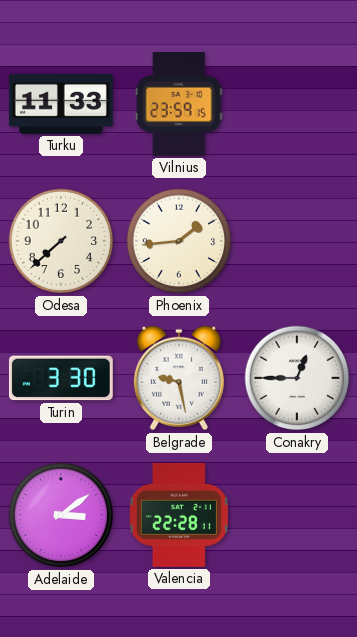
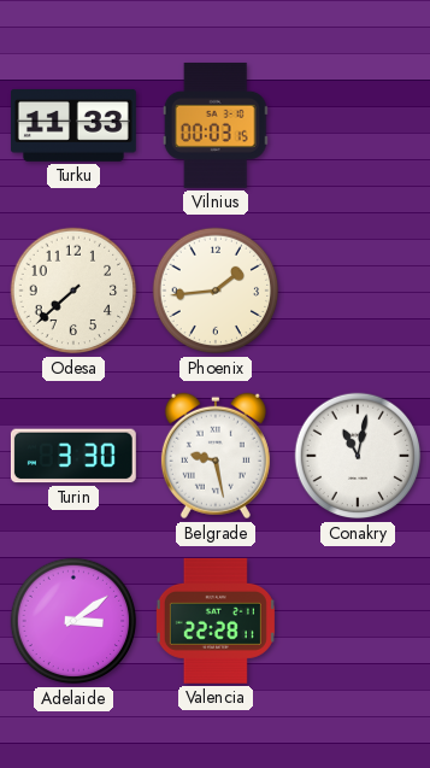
Vilnius: 23:59 -> 00:03
Conakry: 12:45 -> 11:02
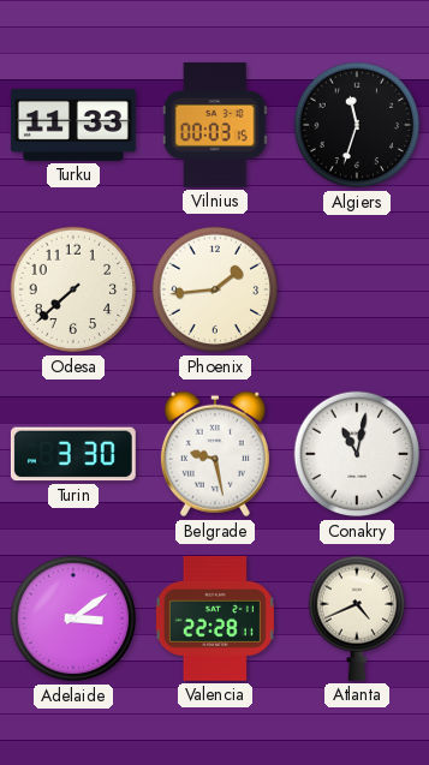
Algiers: none -> 11:33
Atlanta: none -> 4:41
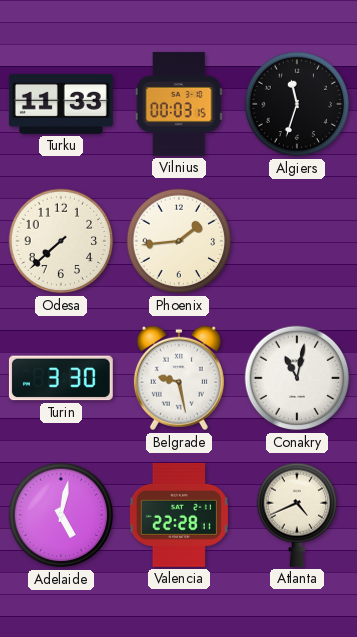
Adelaide: 3:09 -> 5:02
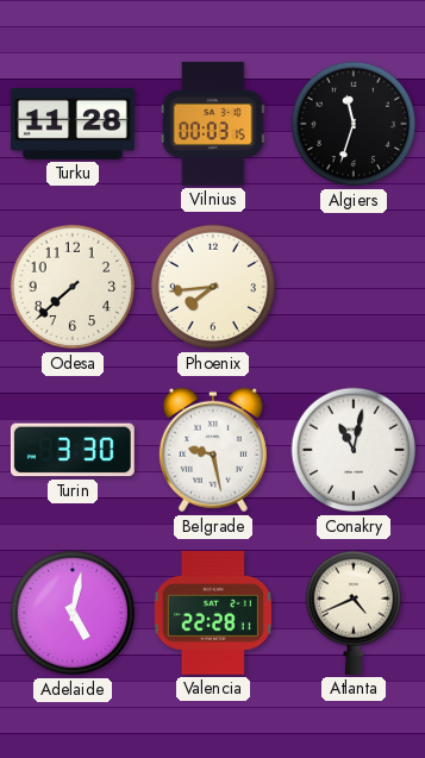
Turku: 11:33 -> 11:28
Phoenix: 1:44 -> 7:44
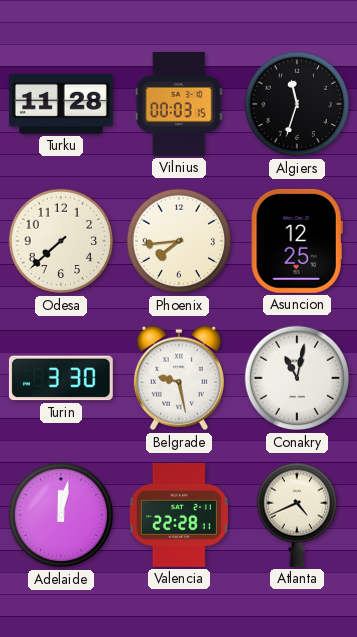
Asuncion: none -> 12:25
Adelaide: 5:02 -> 12:02
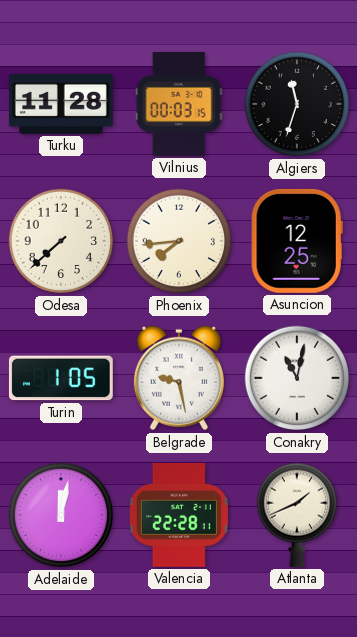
Turin: 3:30 -> 1:05
Atlanta: 4:41 -> 1:41
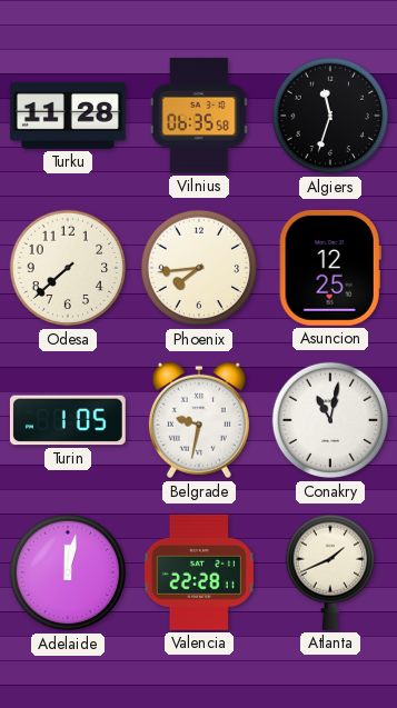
Vilnius: 00:03 -> 06:35
Belgrade: 9:28 -> 9:32
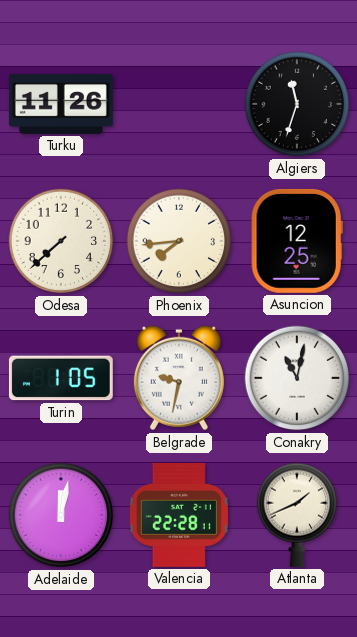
Turku: 11:28 -> 11:26
Vilnius: 06:35 -> none
